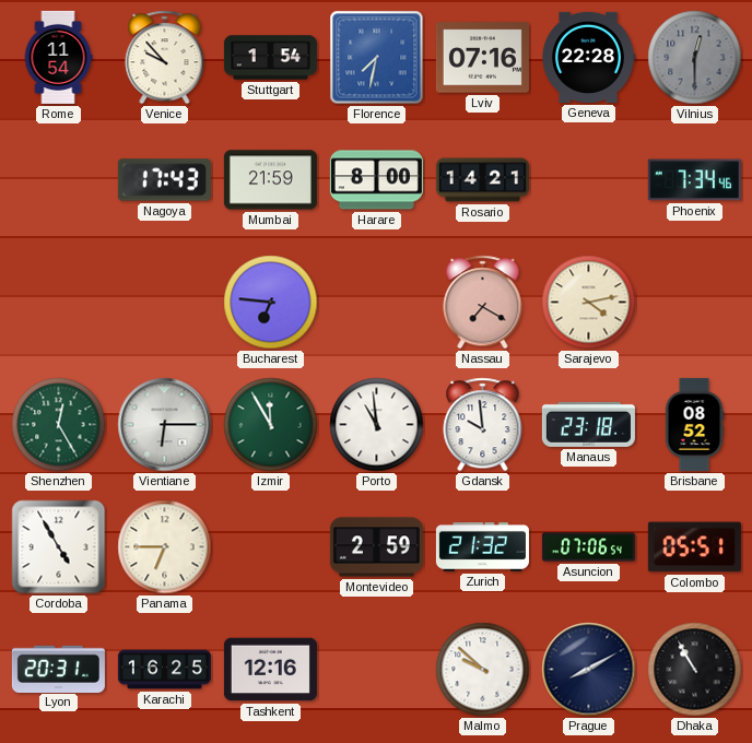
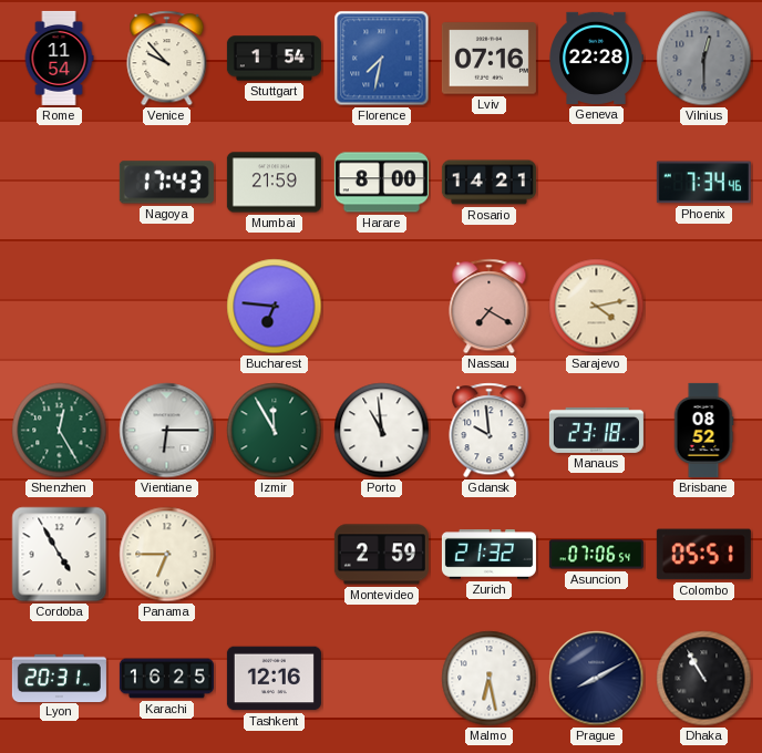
Malmo: 9:52 -> 6:28
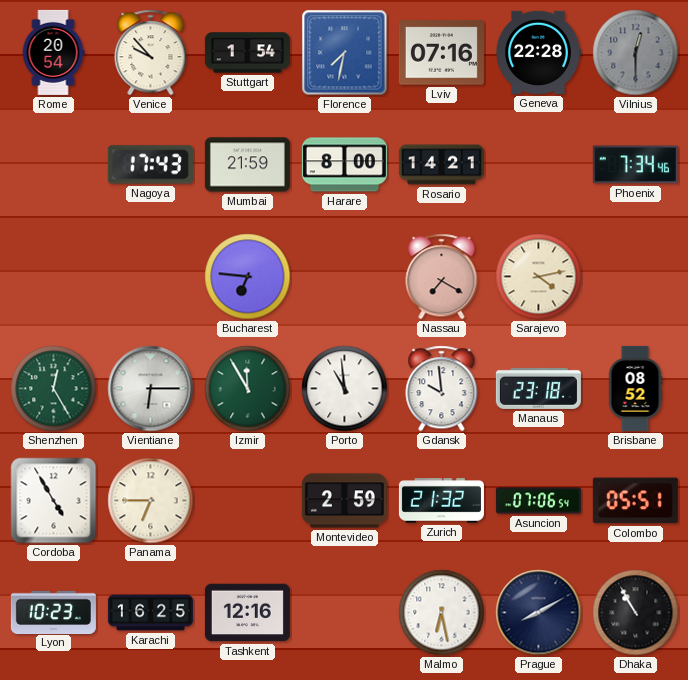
Rome: 11:54 -> 20:54
Lyon: 20:31 -> 10:23
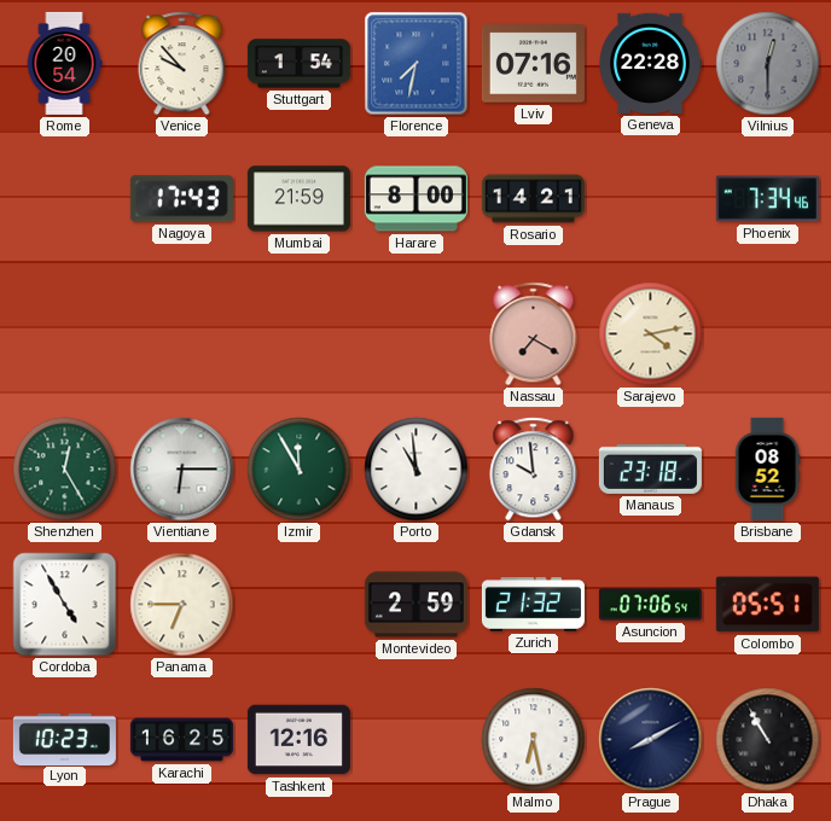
Bucharest: 6:46 -> none
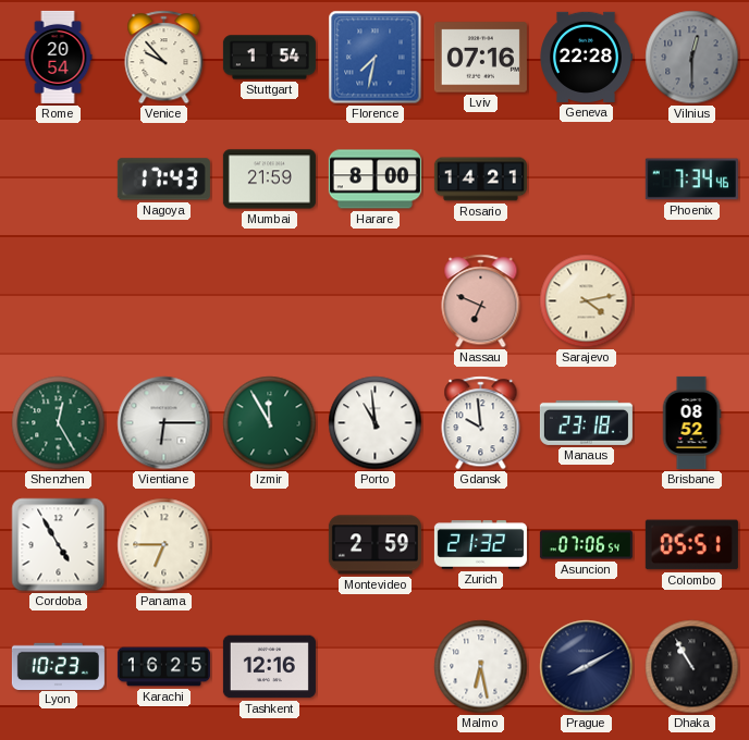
Nassau: 7:20 -> 6:49
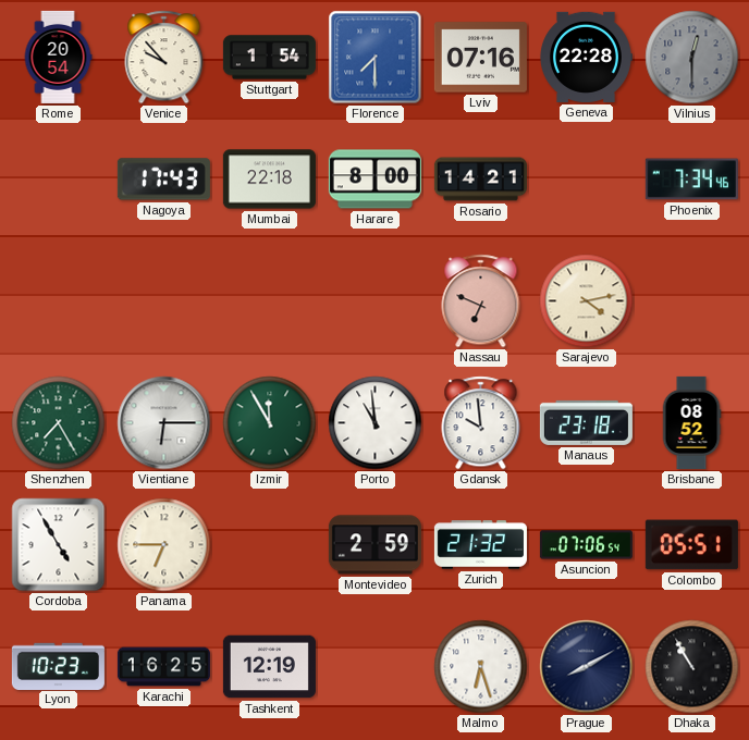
Florence: 7:32 -> 7:30
Mumbai: 21:59 -> 22:18
Shenzhen: 12:25 -> 7:25
Tashkent: 12:16 -> 12:19
Malmo: 6:28 -> 6:27
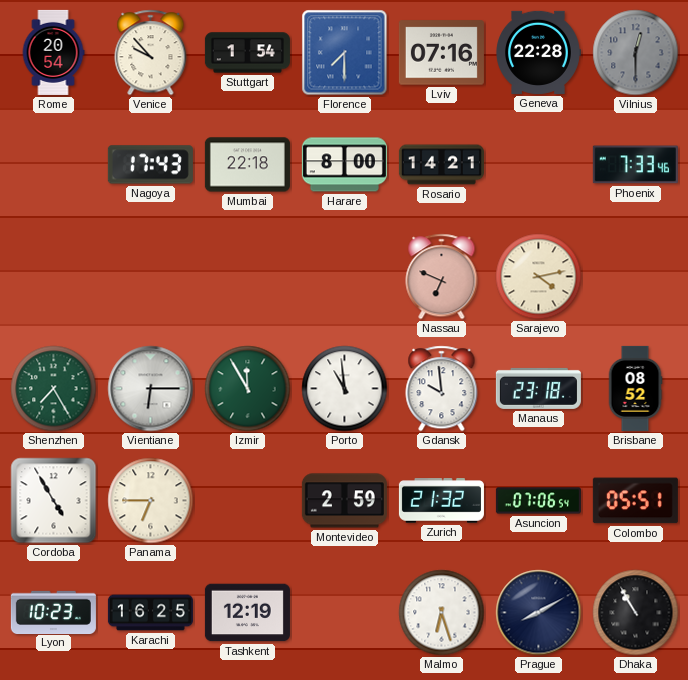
Phoenix: 7:34 -> 7:33
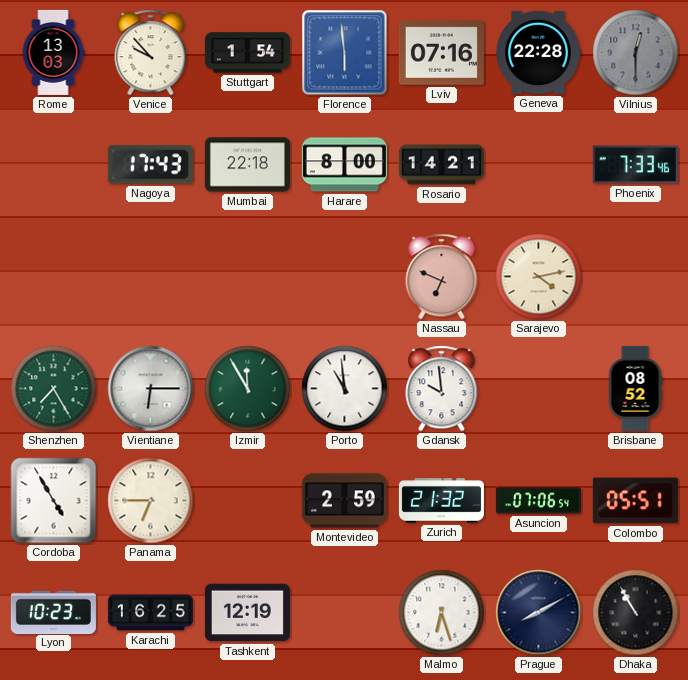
Rome: 20:54 -> 13:03
Florence: 7:30 -> 5:59
Manaus: 23:18 -> none
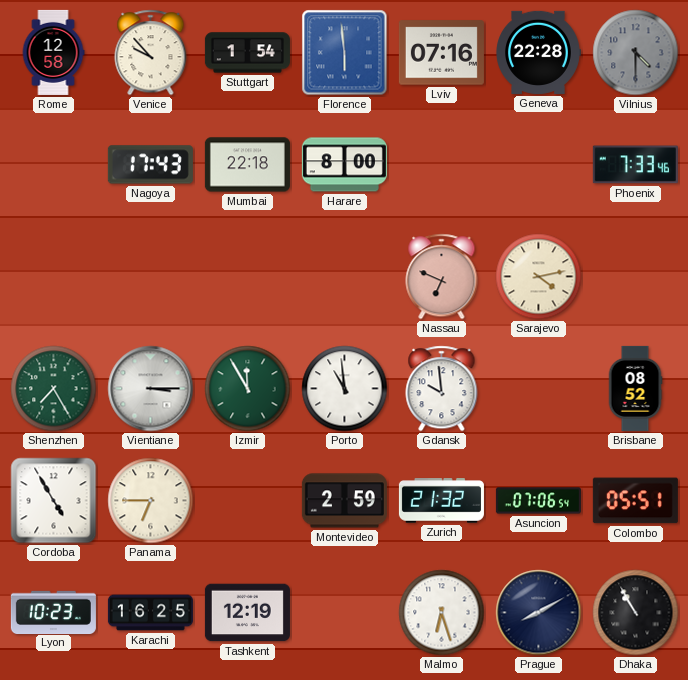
Rome: 13:03 -> 12:58
Vilnius: 12:30 -> 4:30
Rosario: 14:21 -> none
Vientiane: 6:15 -> 3:15
